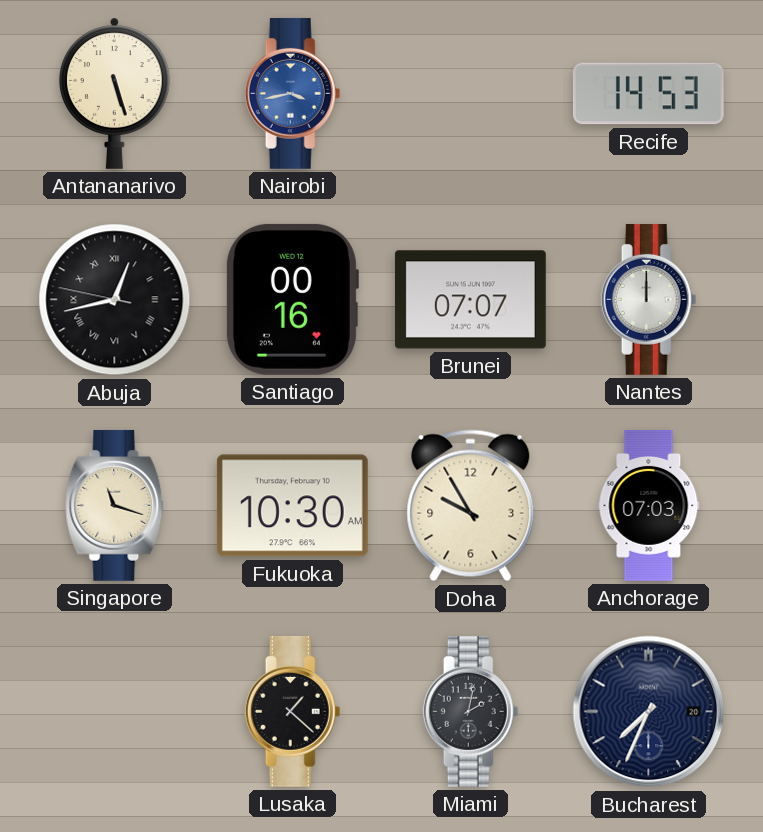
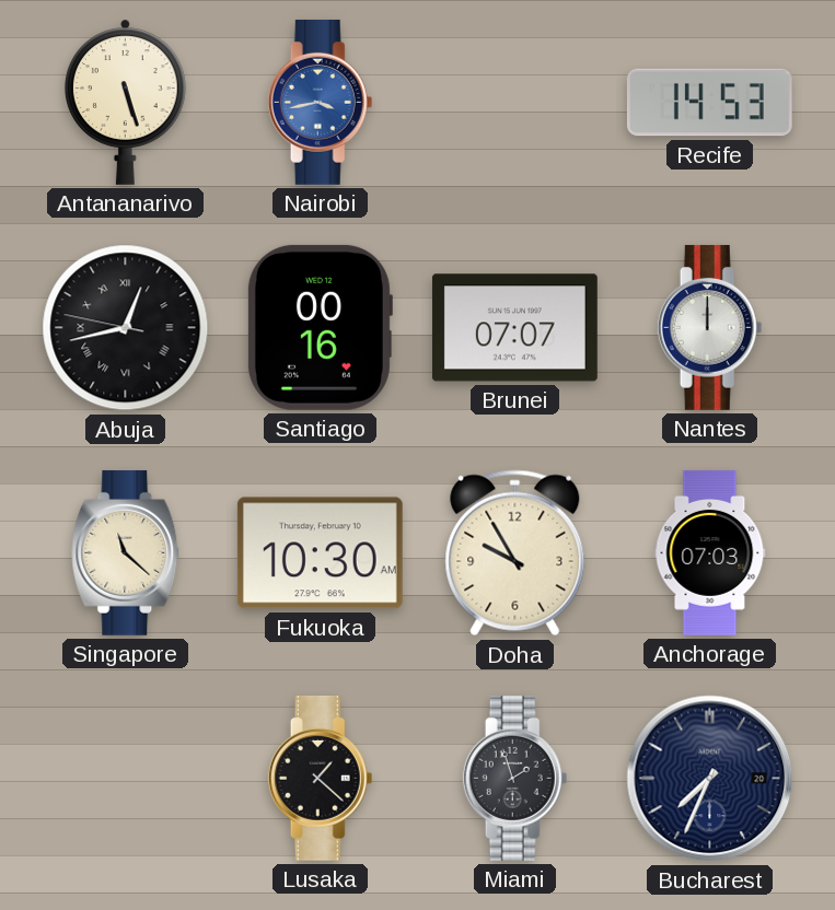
Singapore: 11:18 -> 11:22
Miami: 2:02 -> 1:57
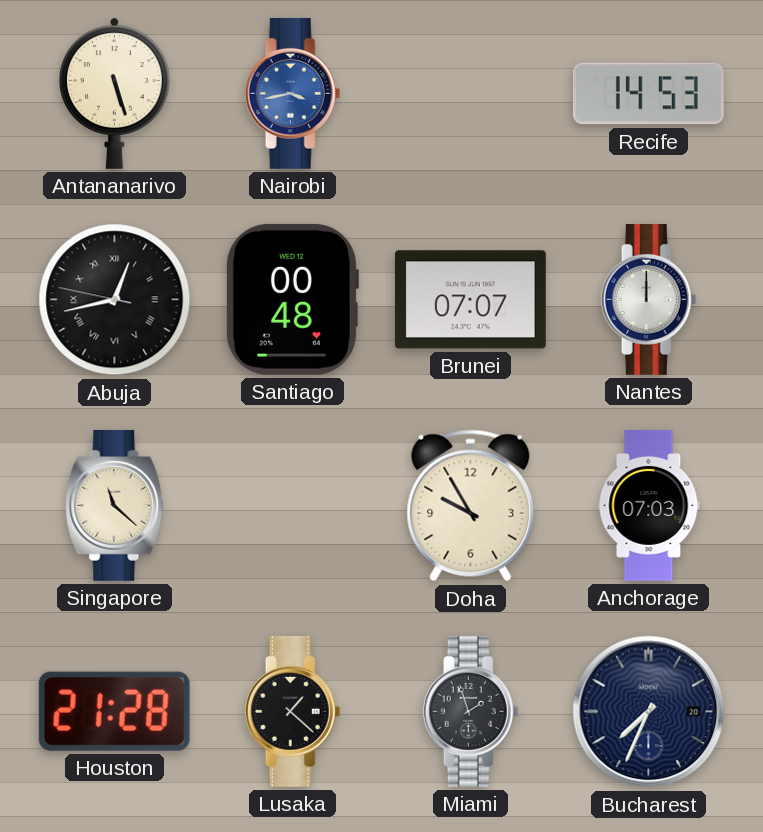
Santiago: 00:16 -> 00:48
Fukuoka: 10:30 -> none
Houston: none -> 21:28
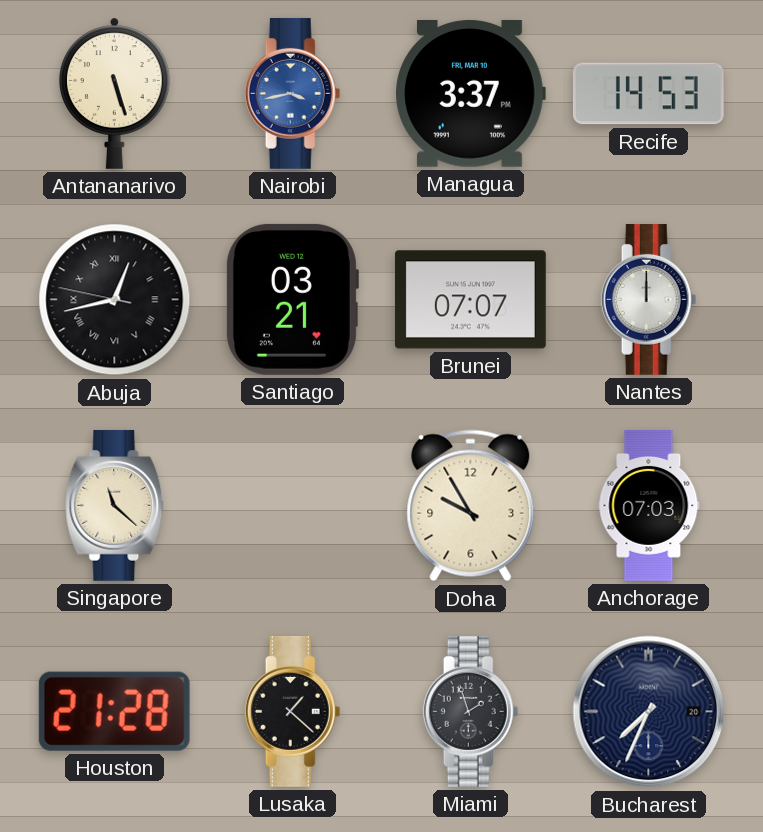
Managua: none -> 3:37
Santiago: 00:48 -> 03:21
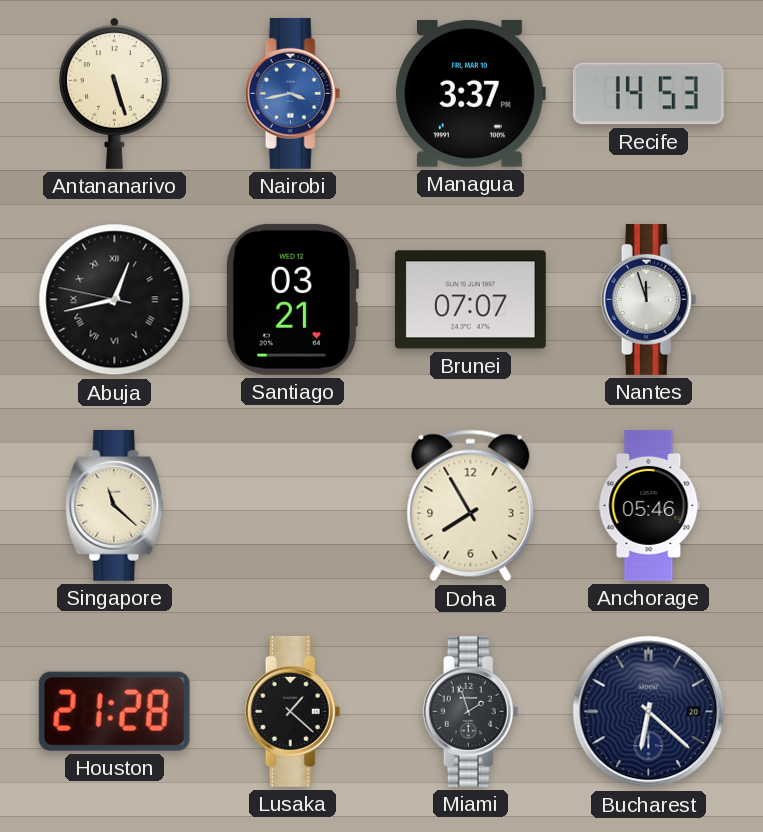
Nantes: 12:00 -> 11:57
Doha: 9:55 -> 7:55
Anchorage: 07:03 -> 05:46
Bucharest: 7:34 -> 6:22
